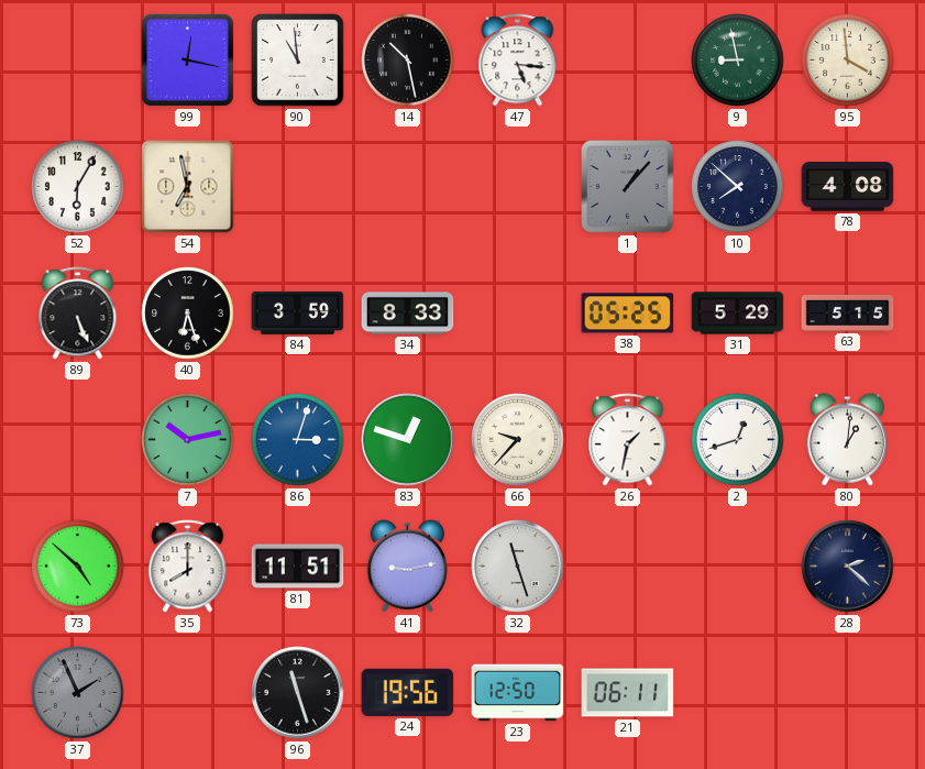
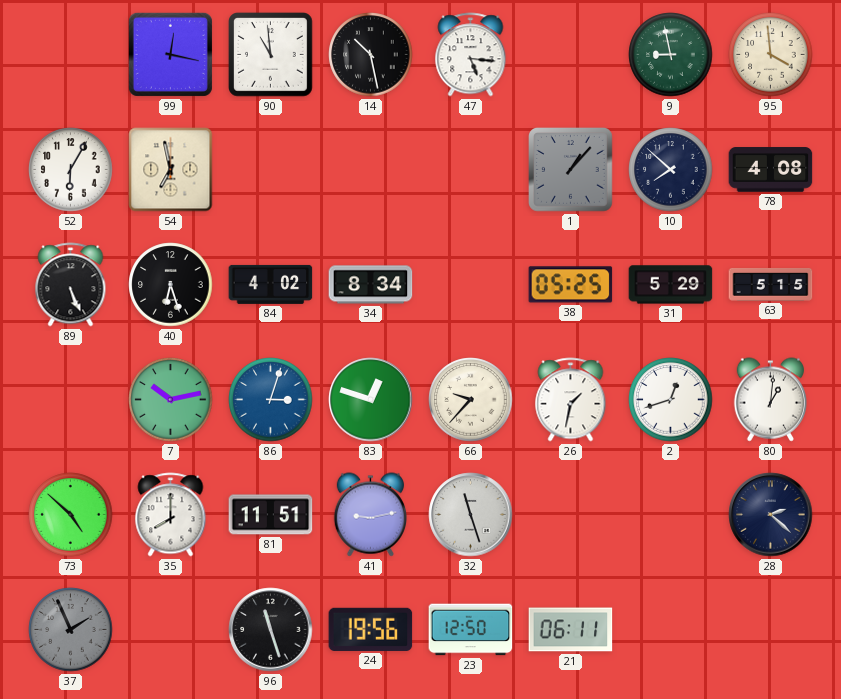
84: 3:59 -> 4:02
34: 8:33 -> 8:34
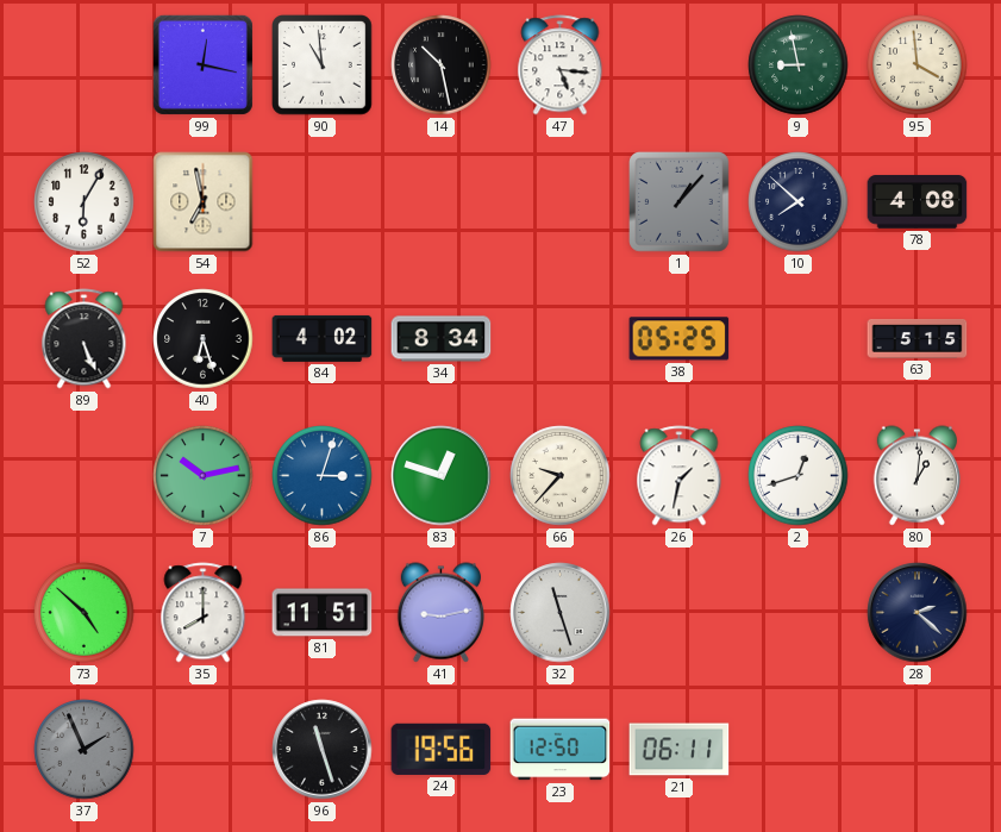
31: 5:29 -> none
